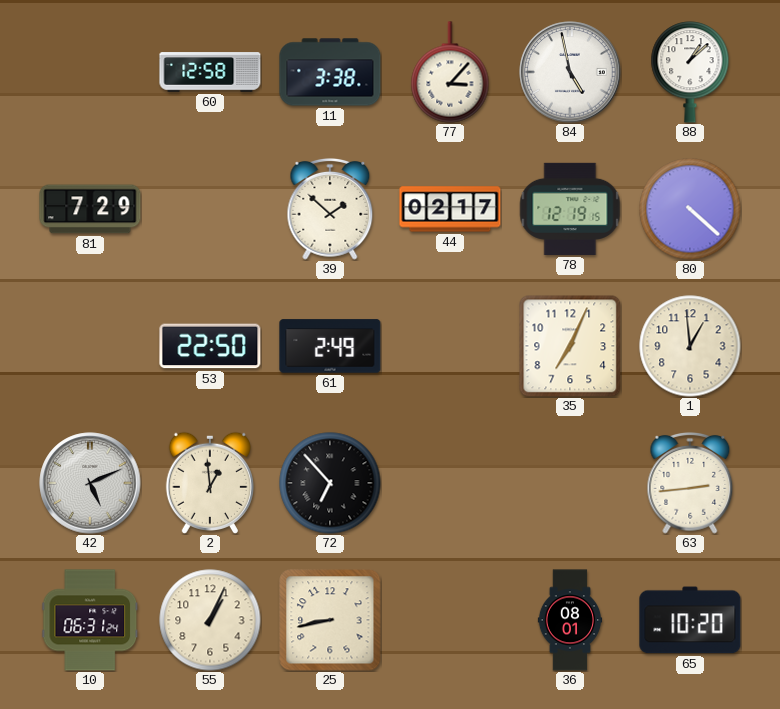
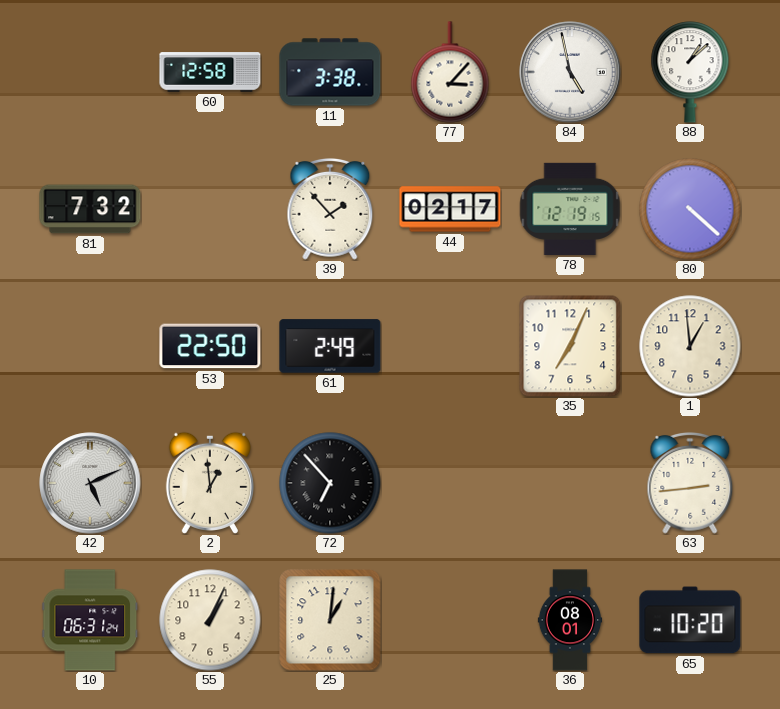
81: 7:29 -> 7:32
39: 1:52 -> 1:53
25: 8:43 -> 1:01
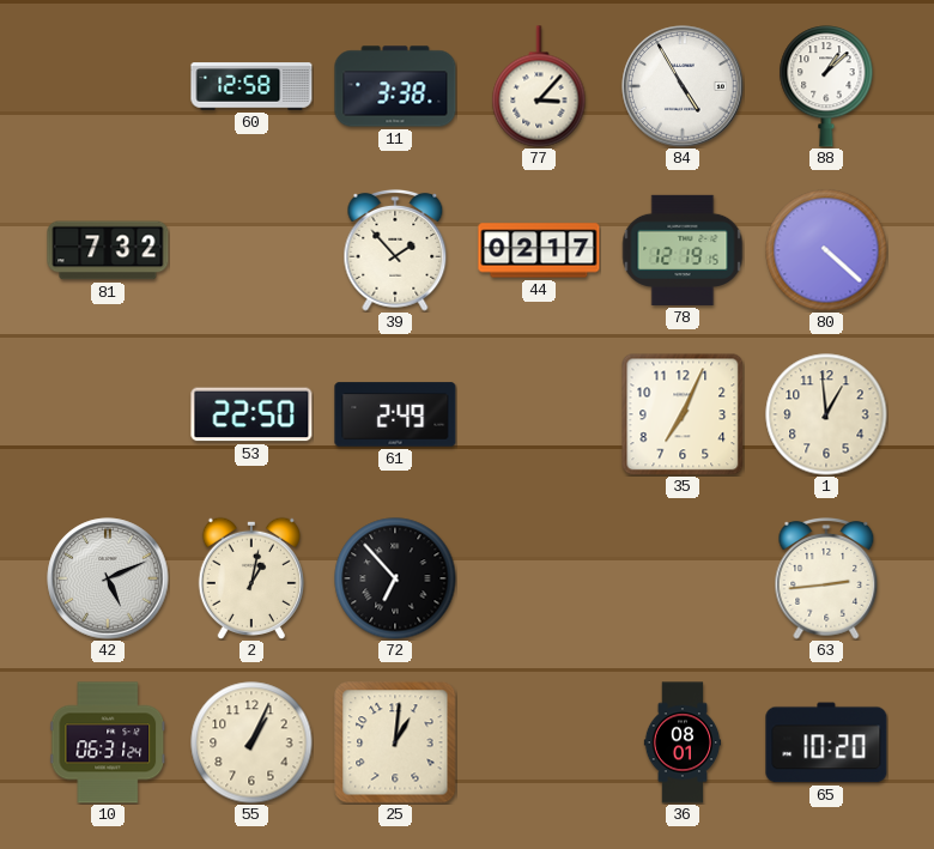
84: 4:58 -> 4:55
2: 12:59 -> 1:02
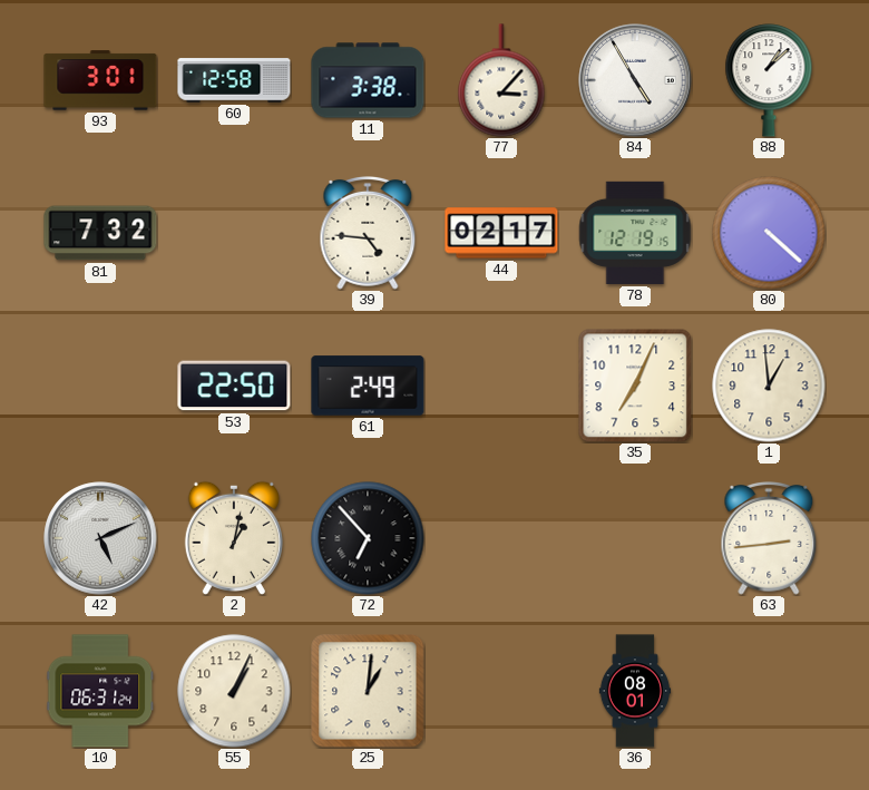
93: none -> 3:01
39: 1:53 -> 4:46
65: 10:20 -> none
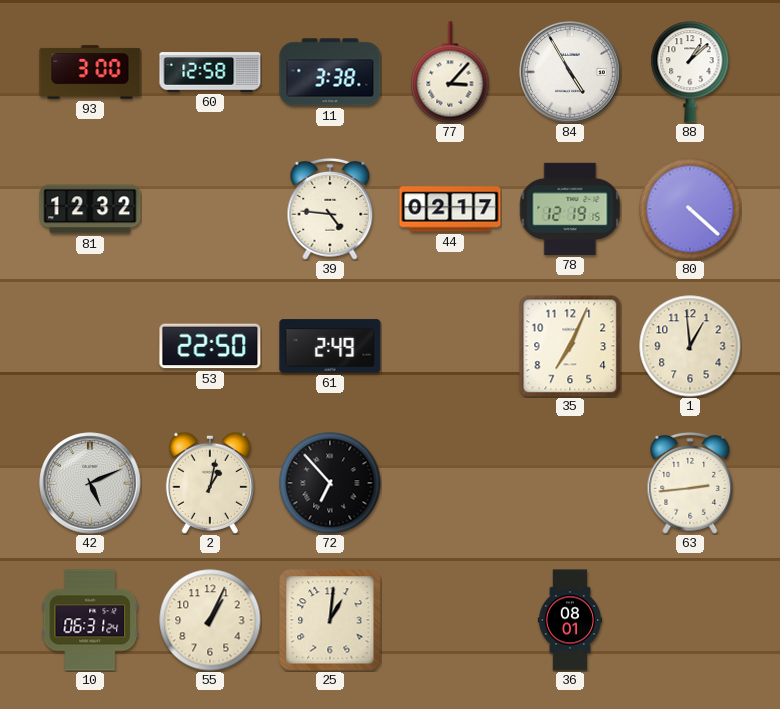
93: 3:01 -> 3:00
81: 7:32 -> 12:32
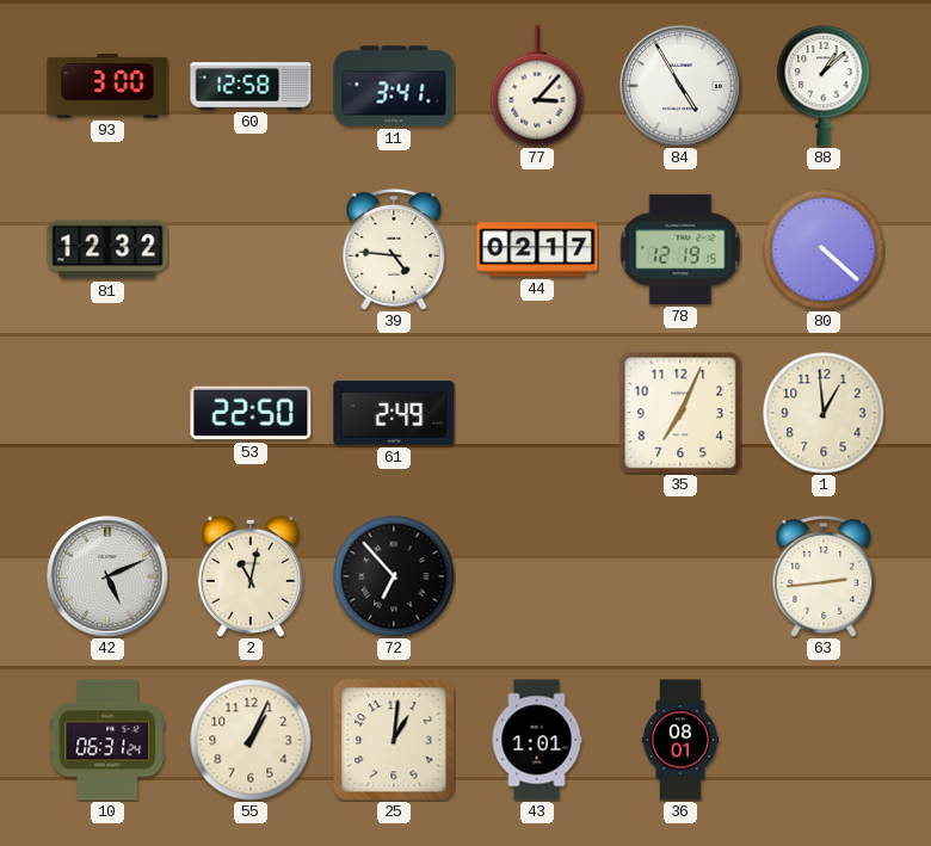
11: 3:38 -> 3:41
2: 1:02 -> 11:02
43: none -> 1:01
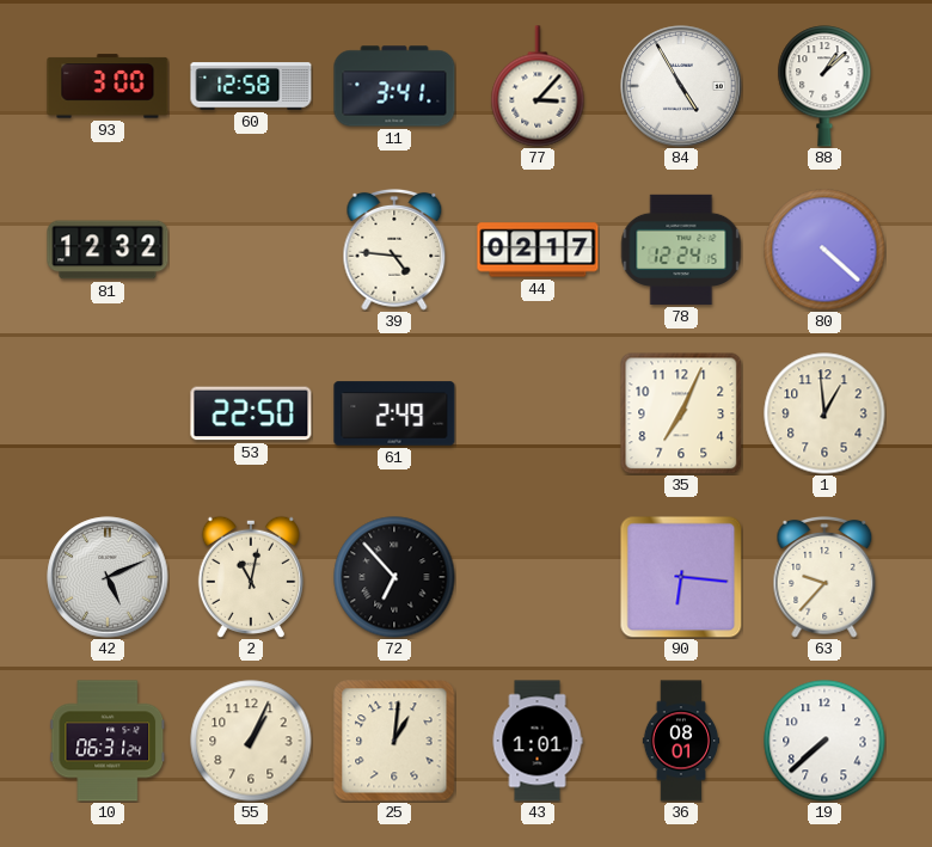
78: 12:19 -> 12:24
90: none -> 6:16
63: 2:44 -> 9:37
19: none -> 7:38
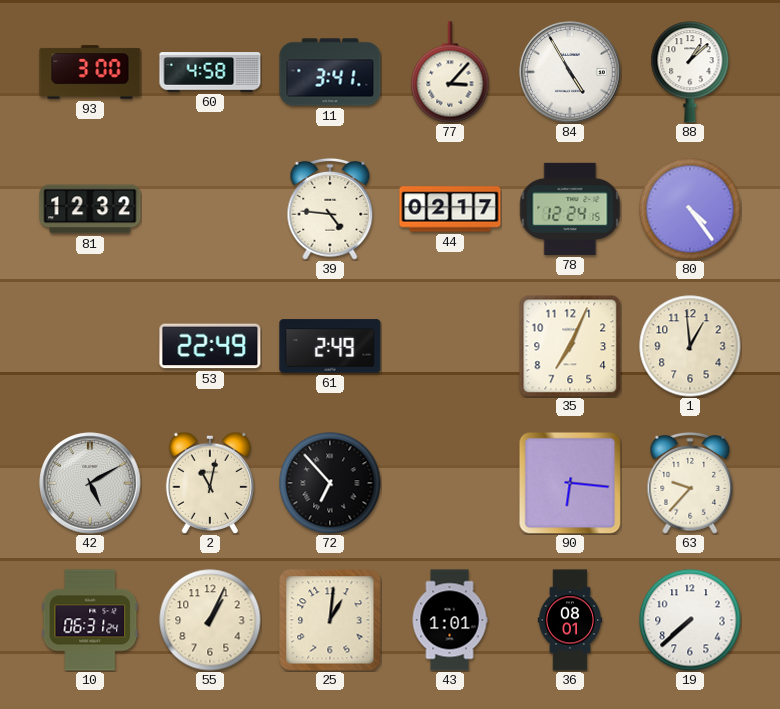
60: 12:58 -> 4:58
80: 4:22 -> 4:24
53: 22:50 -> 22:49
42: 5:11 -> 5:10
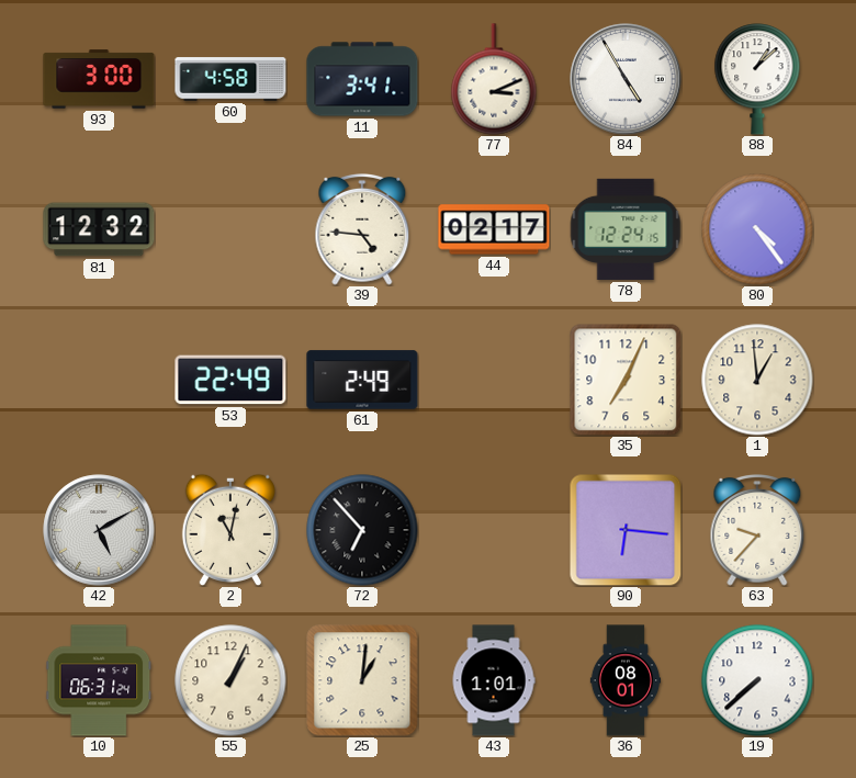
77: 3:07 -> 3:11
